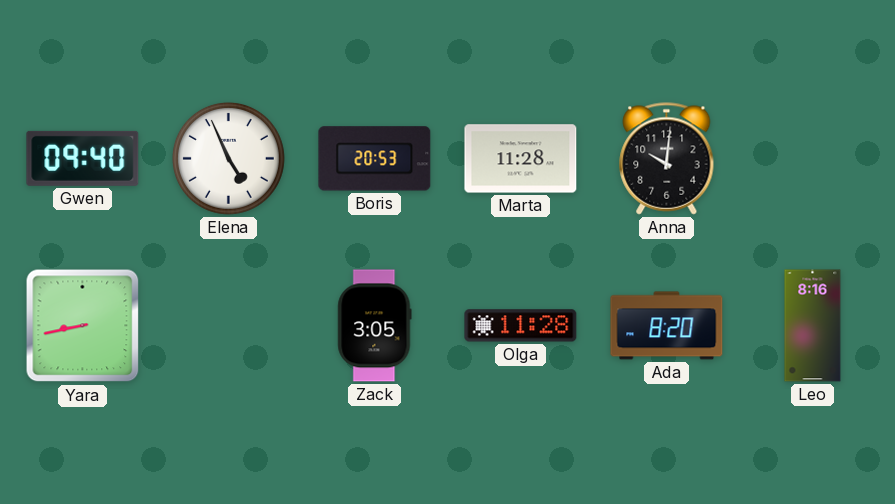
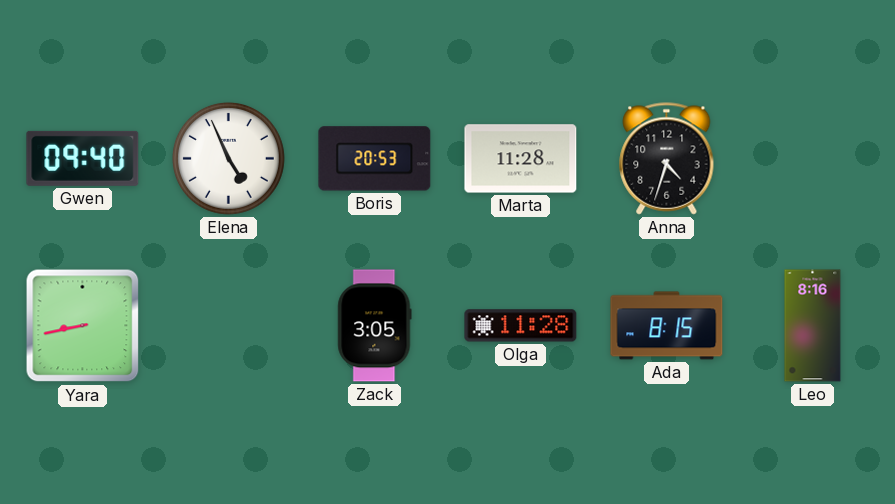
Anna: 10:01 -> 4:33
Ada: 8:20 -> 8:15
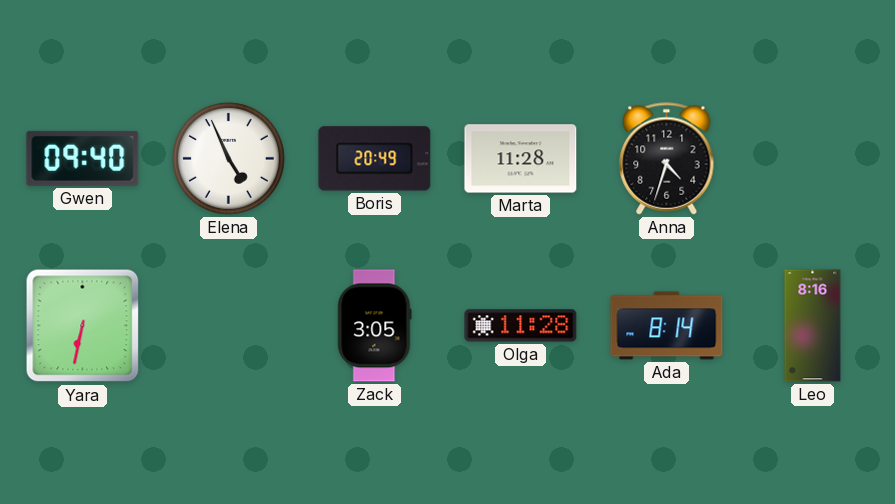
Boris: 20:53 -> 20:49
Yara: 8:43 -> 6:32
Ada: 8:15 -> 8:14
